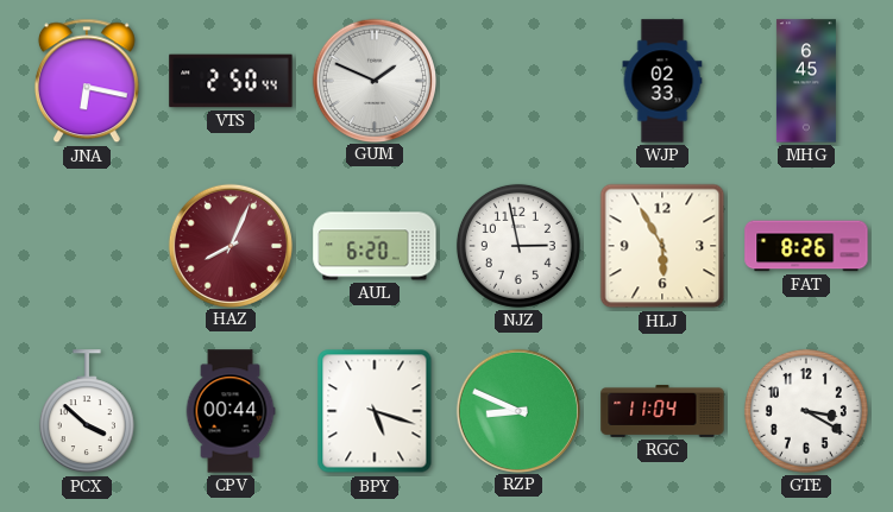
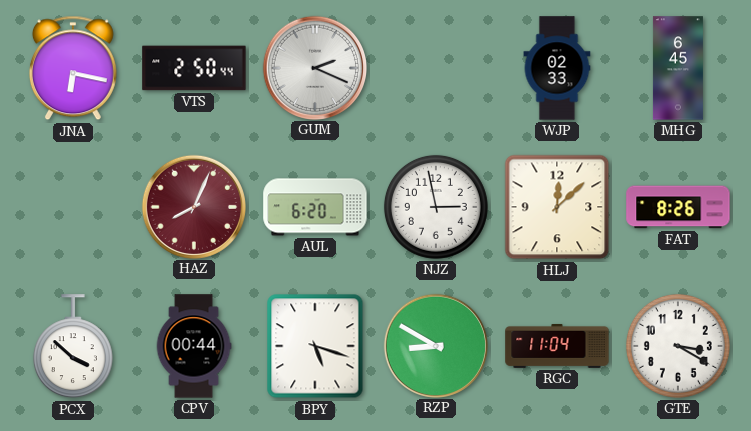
GUM: 1:49 -> 2:19
HLJ: 5:55 -> 12:08
RZP: 8:49 -> 8:50
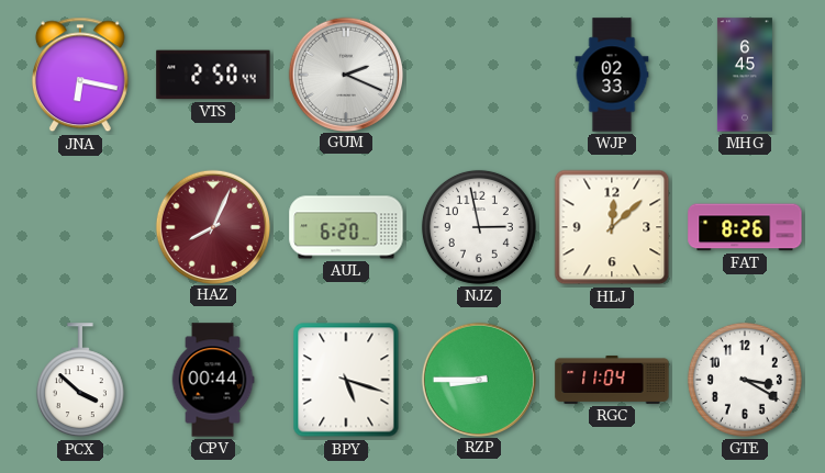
RZP: 8:50 -> 8:45
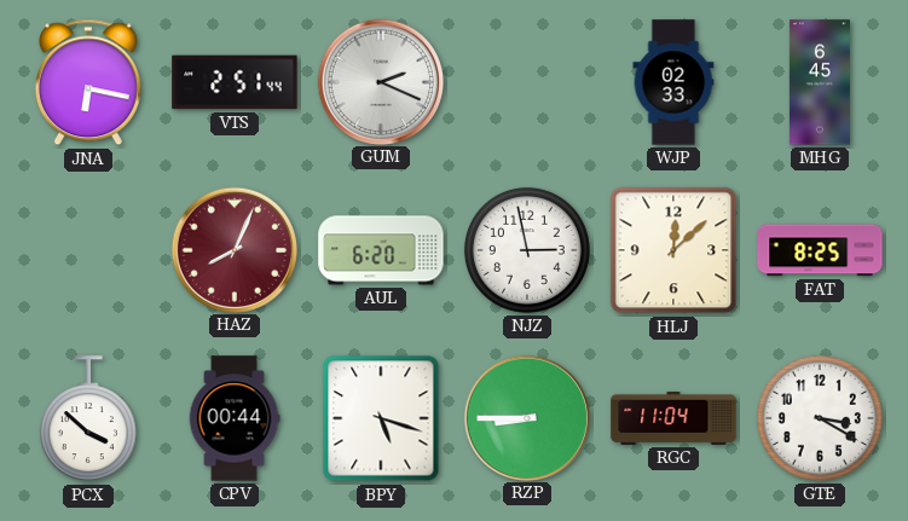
VTS: 2:50 -> 2:51
FAT: 8:26 -> 8:25
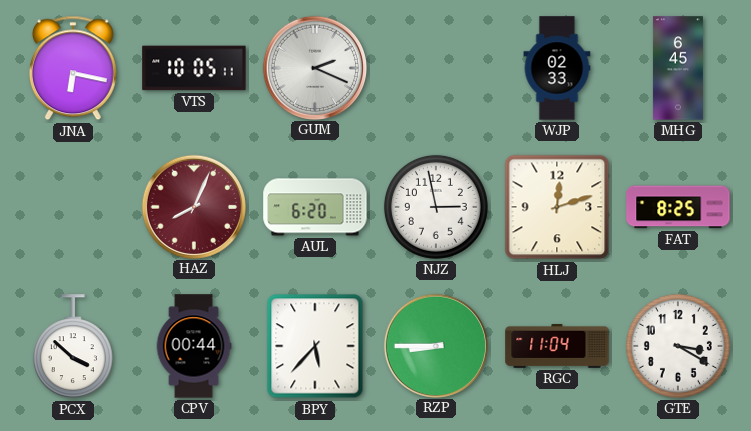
VTS: 2:51 -> 10:05
HLJ: 12:08 -> 12:12
BPY: 5:18 -> 5:37
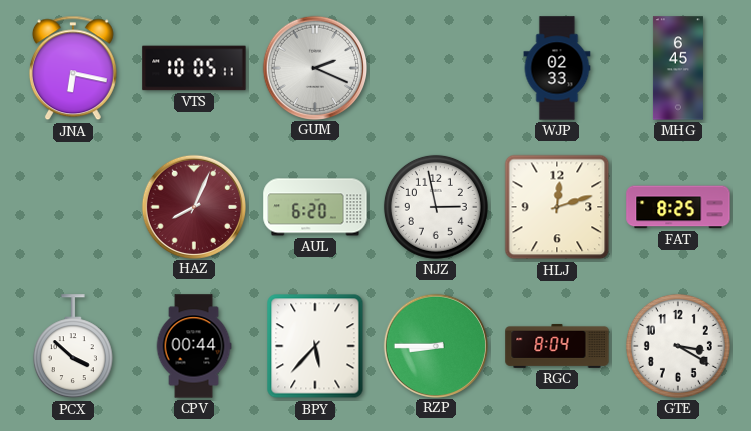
RGC: 11:04 -> 8:04
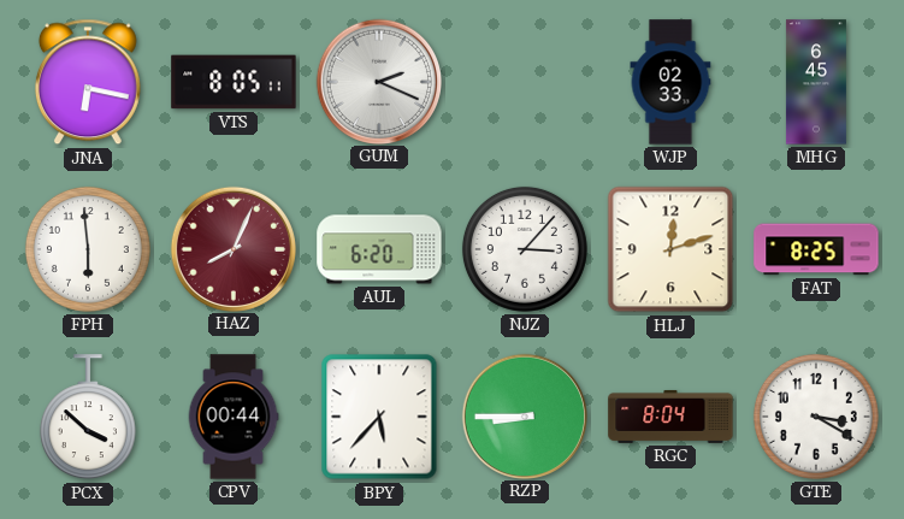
VTS: 10:05 -> 8:05
FPH: none -> 5:59
NJZ: 2:58 -> 3:07
